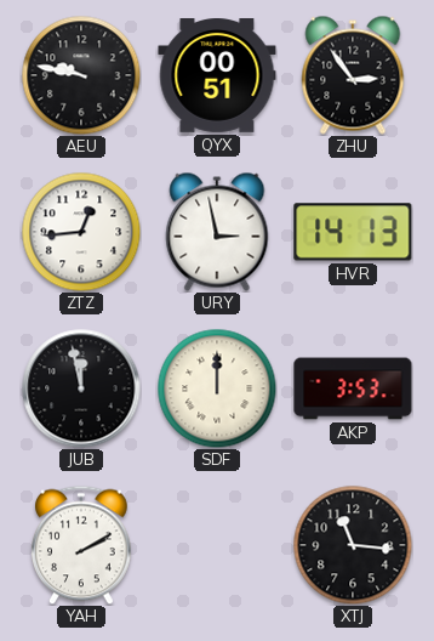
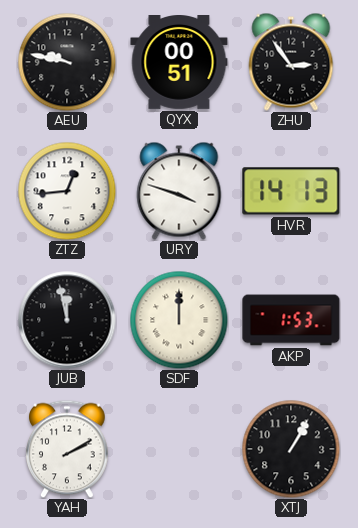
URY: 2:58 -> 3:48
AKP: 3:53 -> 1:53
XTJ: 11:16 -> 1:05
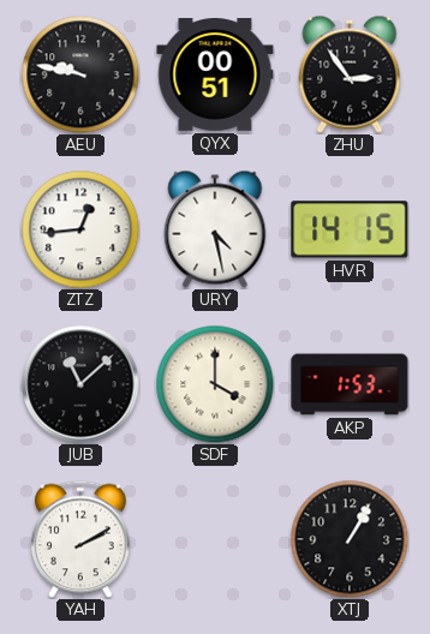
URY: 3:48 -> 4:28
HVR: 14:13 -> 14:15
JUB: 11:58 -> 11:08
SDF: 12:00 -> 4:00
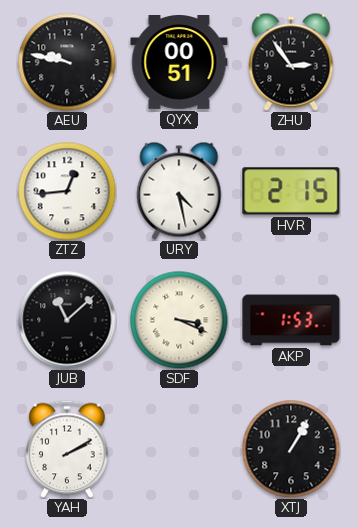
HVR: 14:15 -> 2:15
SDF: 4:00 -> 3:19
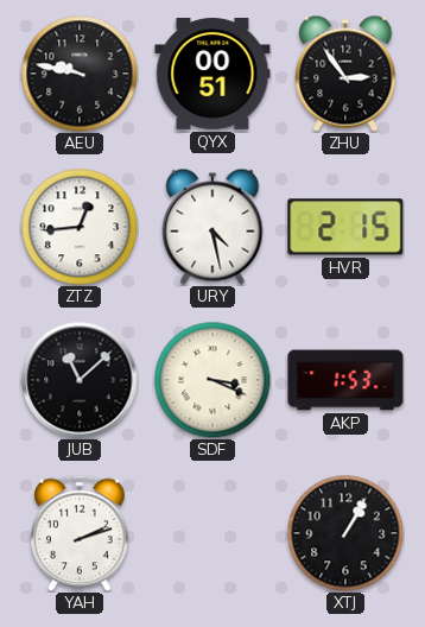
YAH: 2:10 -> 2:12
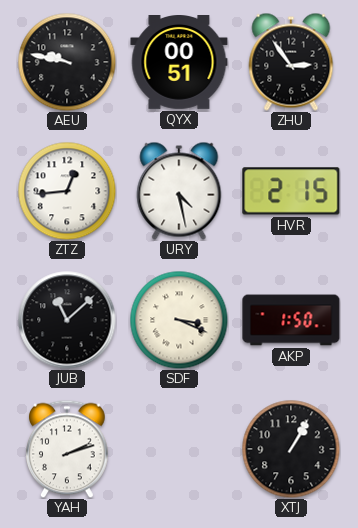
AKP: 1:53 -> 1:50
